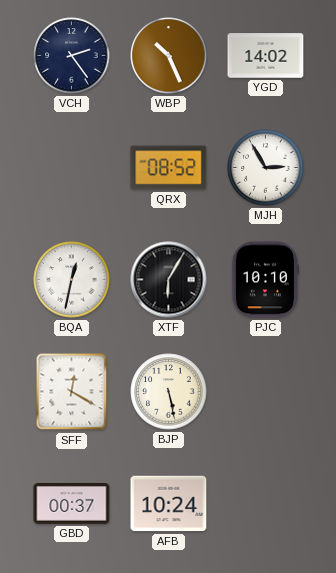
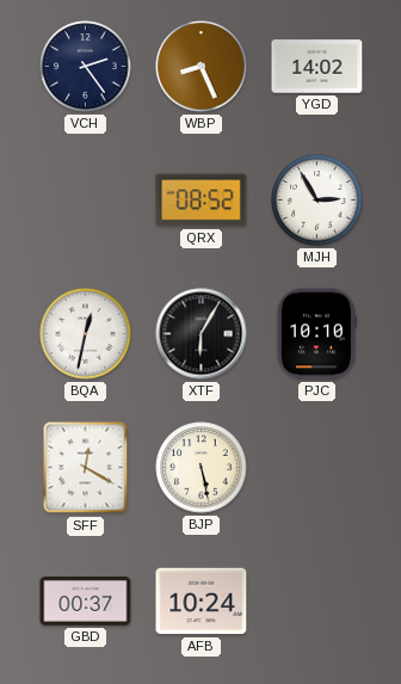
WBP: 10:26 -> 8:26
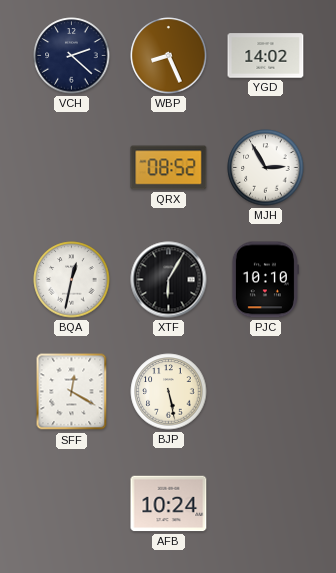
VCH: 2:24 -> 2:22
GBD: 00:37 -> none
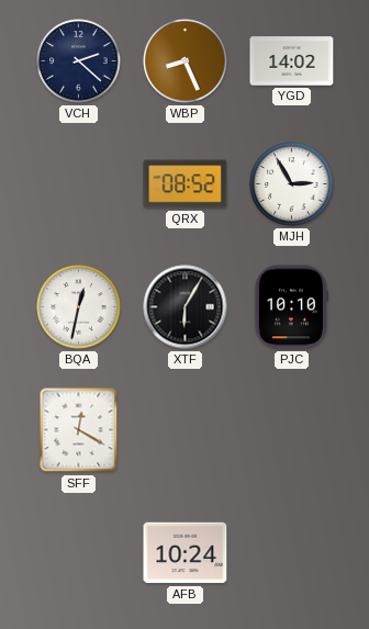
BJP: 5:28 -> none
